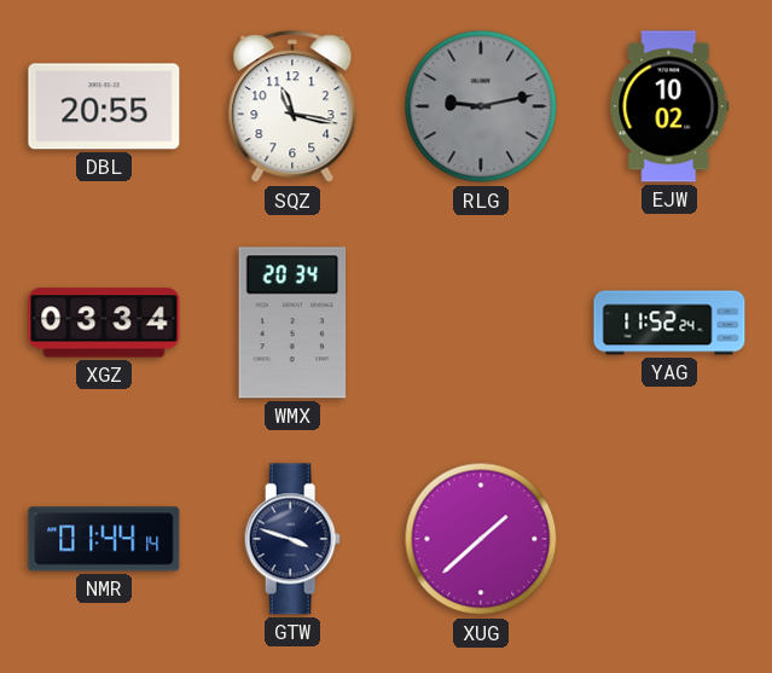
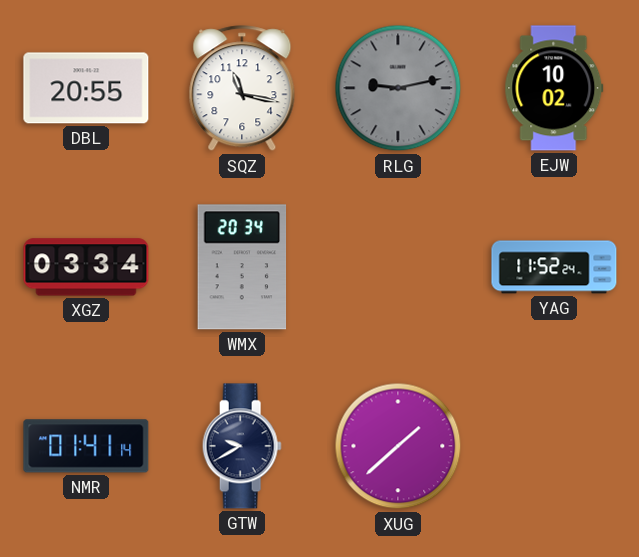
NMR: 01:44 -> 01:41
GTW: 3:48 -> 9:40
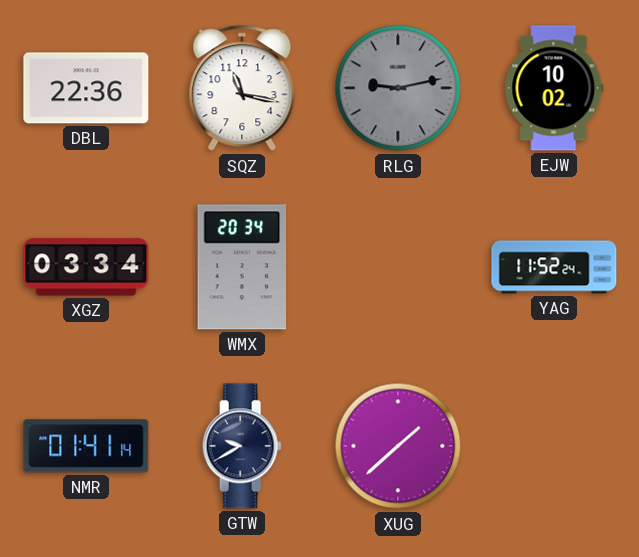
DBL: 20:55 -> 22:36
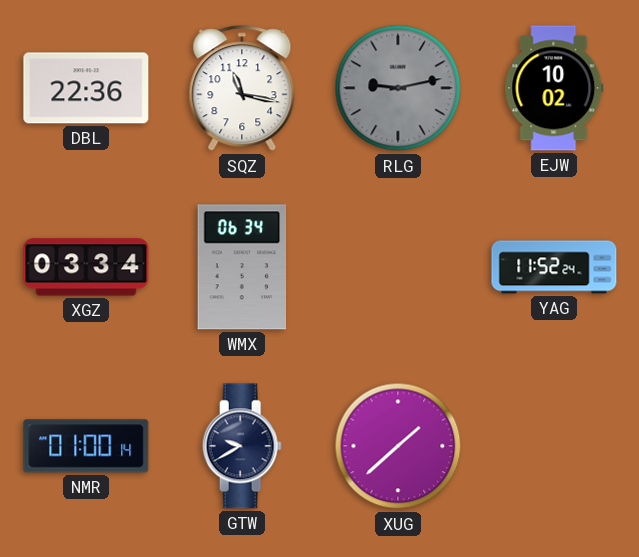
WMX: 20:34 -> 06:34
NMR: 01:41 -> 01:00
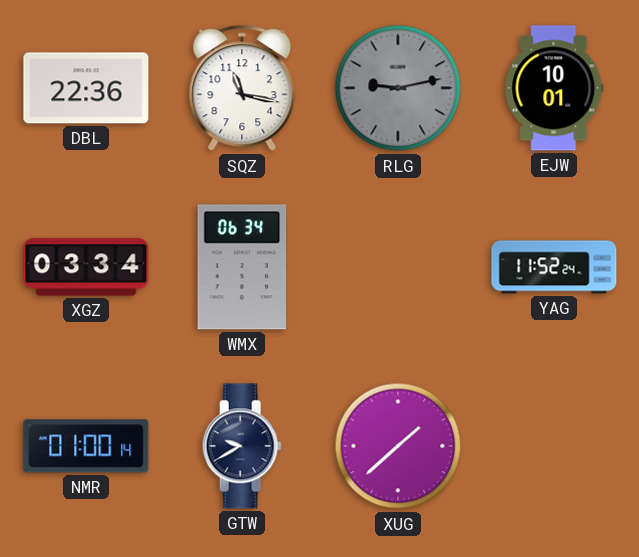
EJW: 10:02 -> 10:01
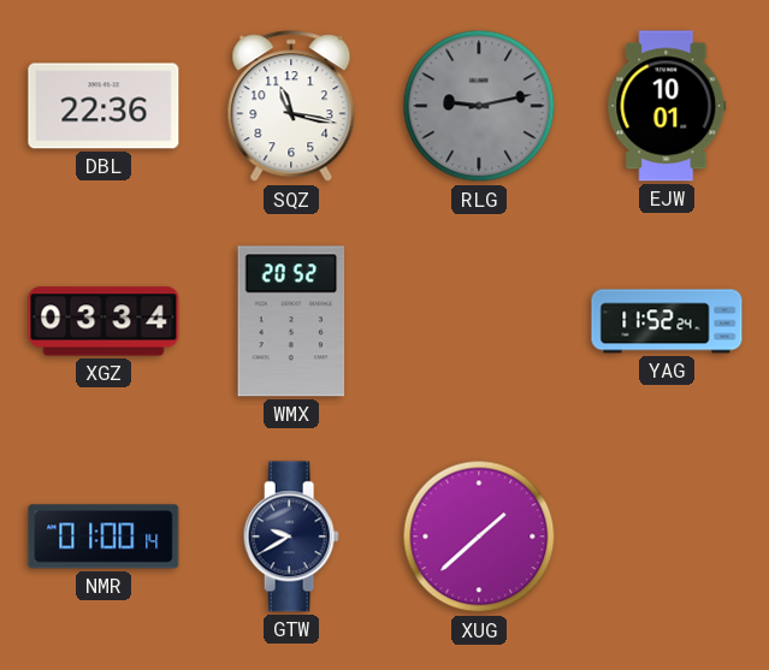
WMX: 06:34 -> 20:52
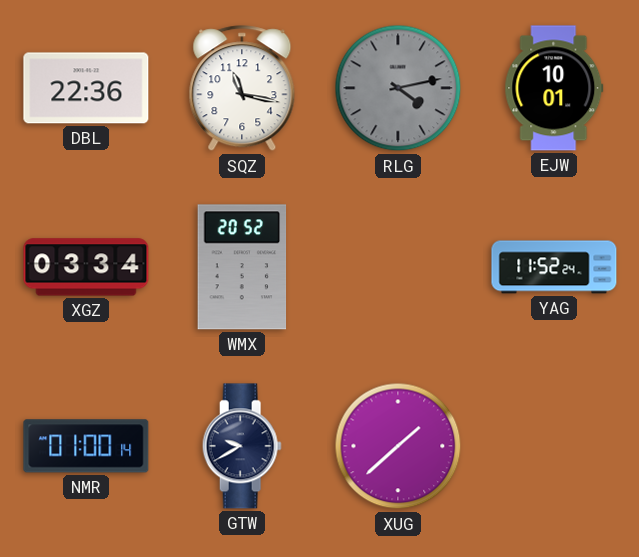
RLG: 9:13 -> 4:13
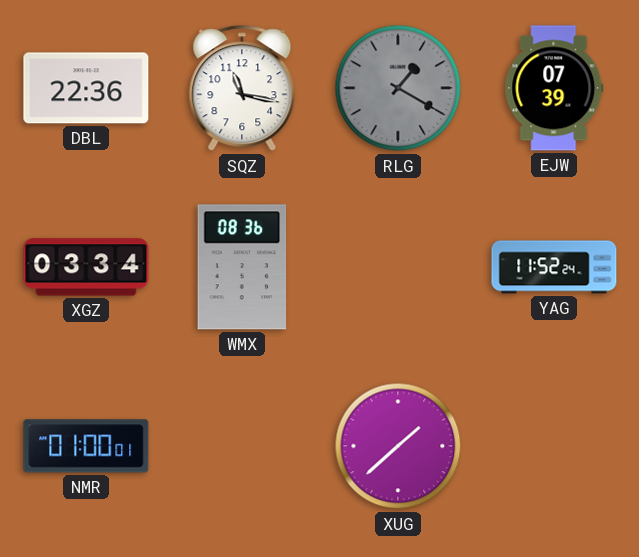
RLG: 4:13 -> 1:20
EJW: 10:01 -> 07:39
WMX: 20:52 -> 08:36
NMR: 01:00:14 -> 01:00:01
GTW: 9:40 -> none
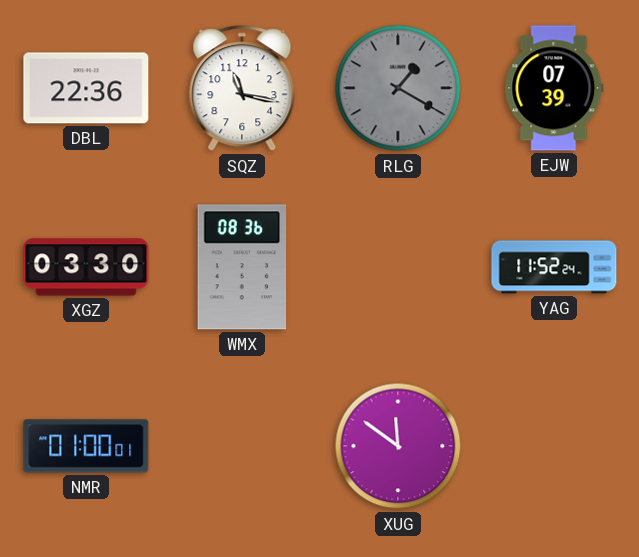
XGZ: 03:34 -> 03:30
XUG: 1:38 -> 11:51
